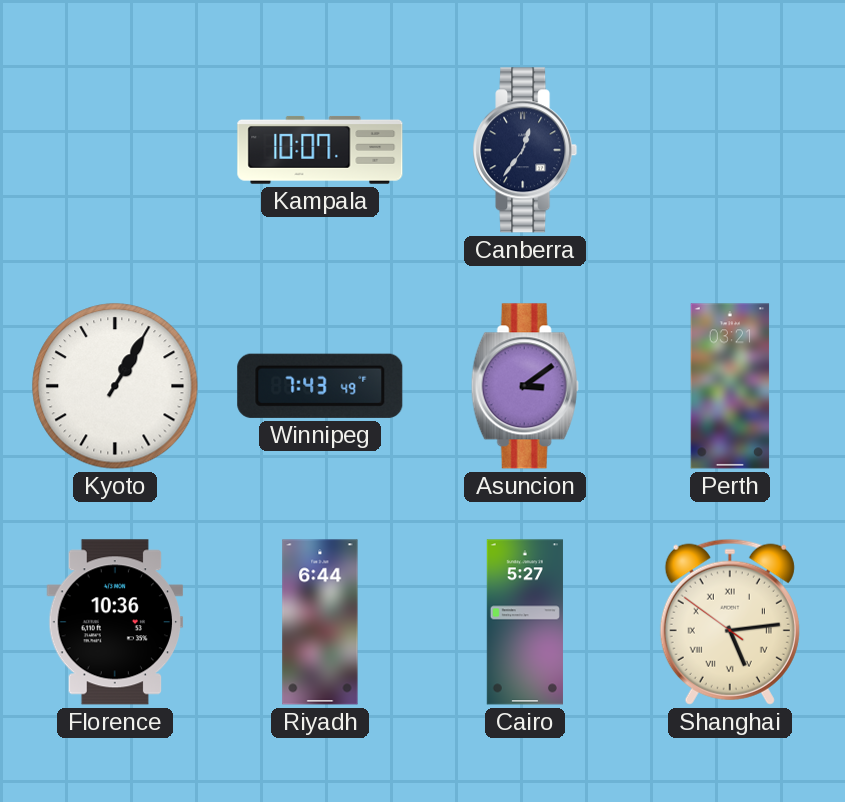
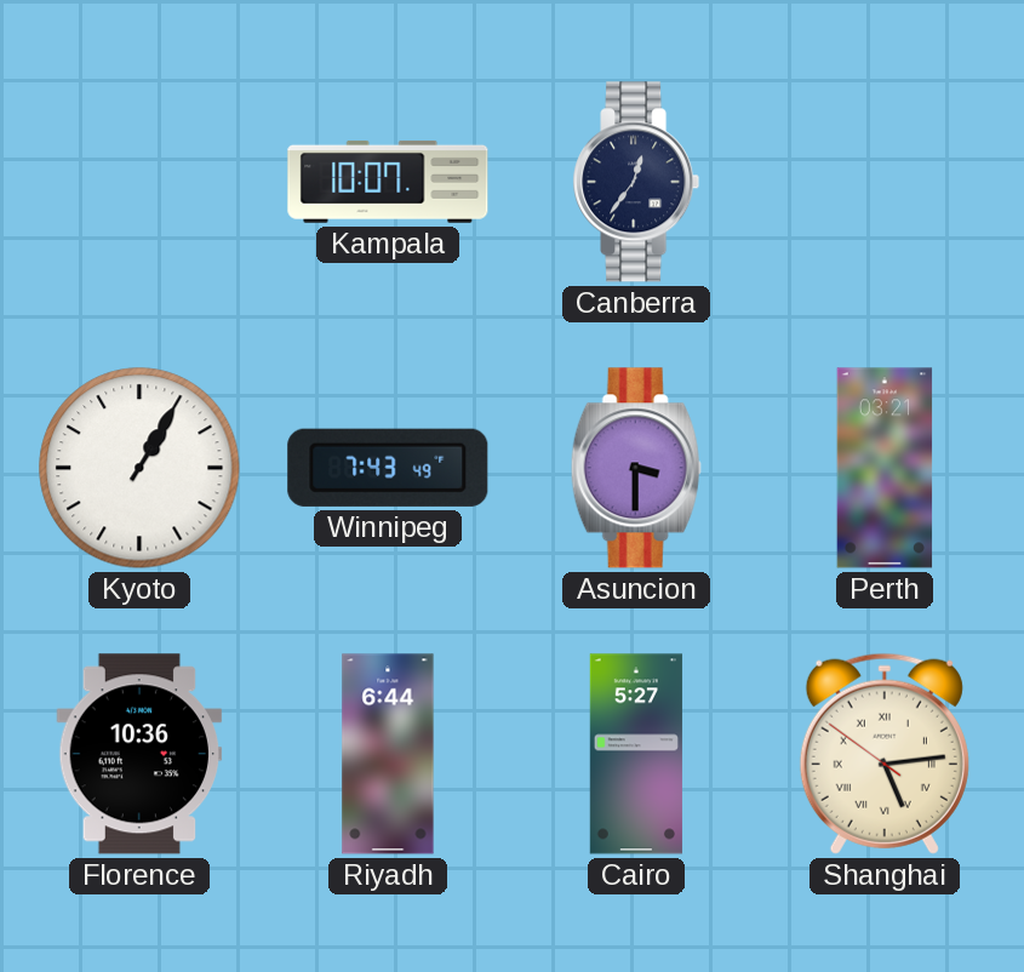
Asuncion: 3:09 -> 3:30
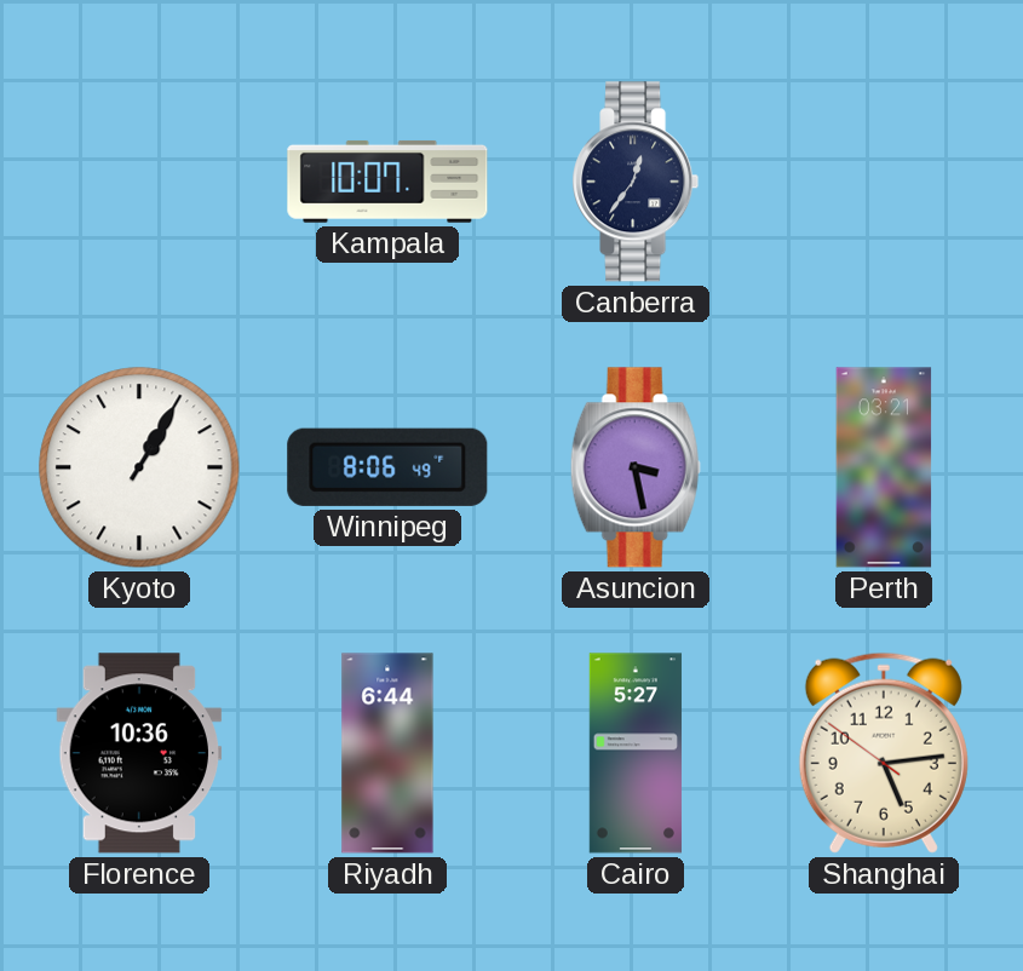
Winnipeg: 7:43 -> 8:06
Asuncion: 3:30 -> 3:28
Shanghai numerals: Roman -> Arabic
